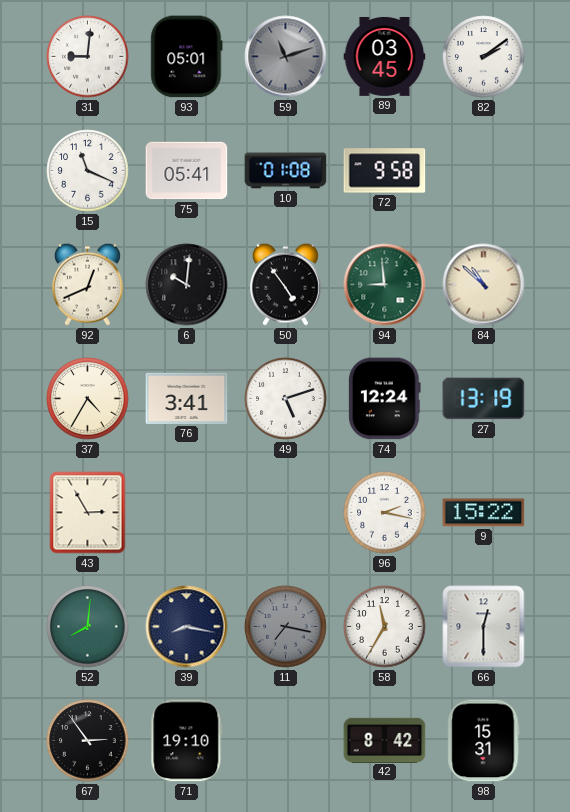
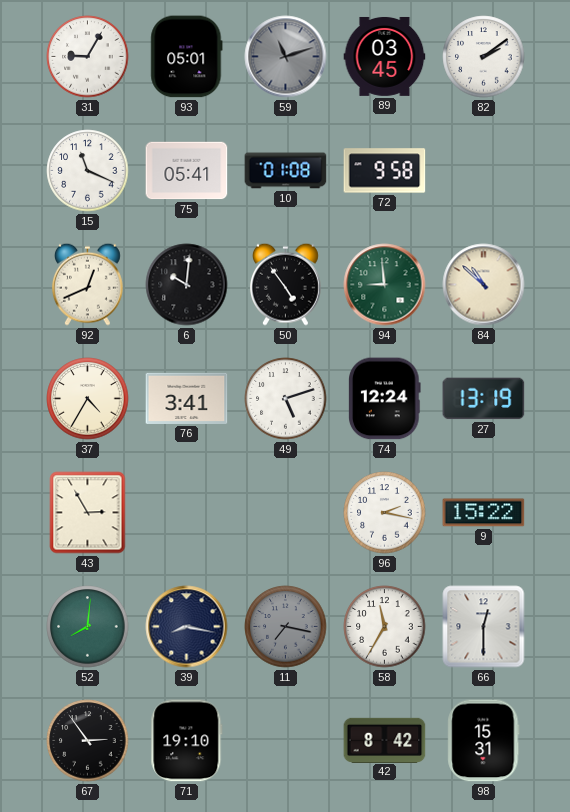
31: 9:01 -> 9:05
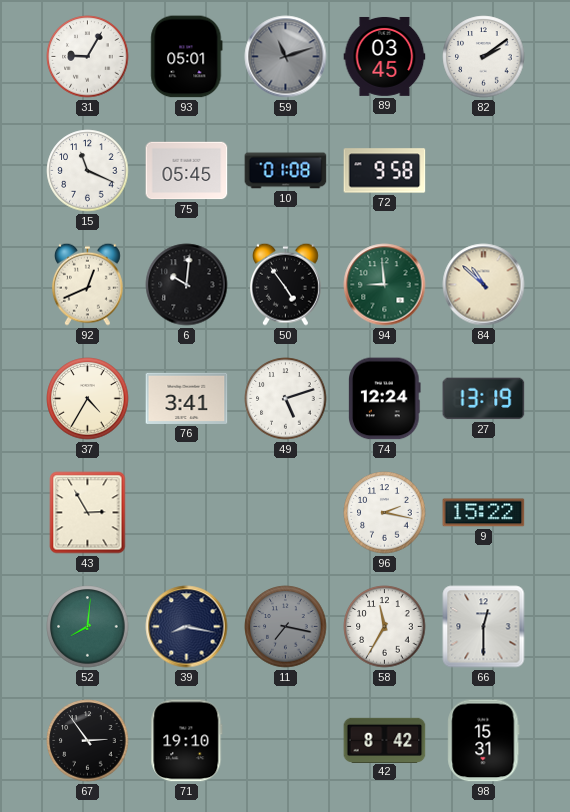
75: 05:41 -> 05:45
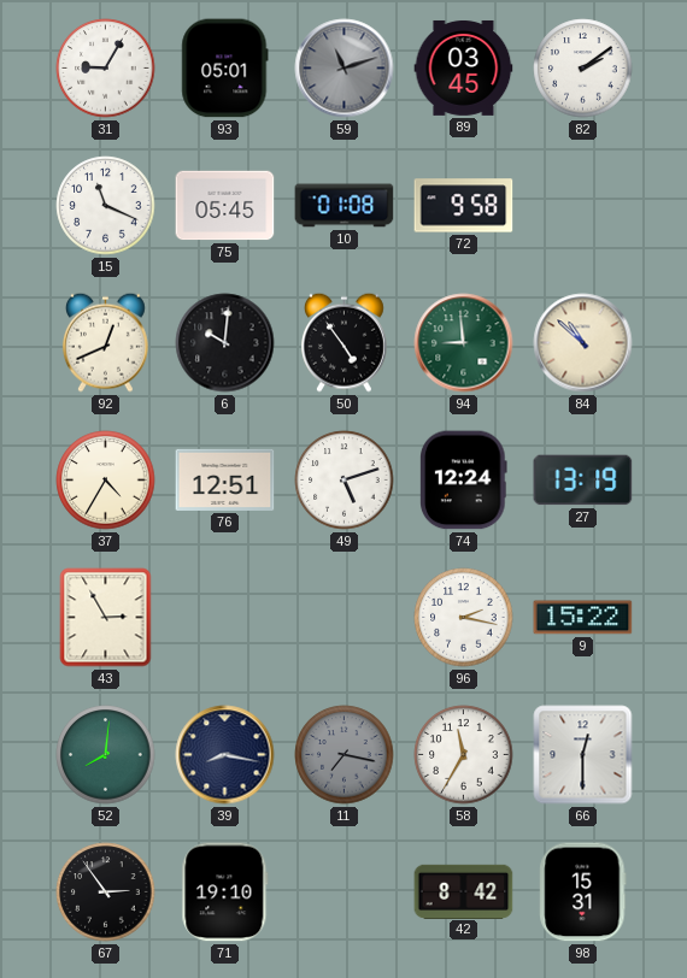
76: 3:41 -> 12:51
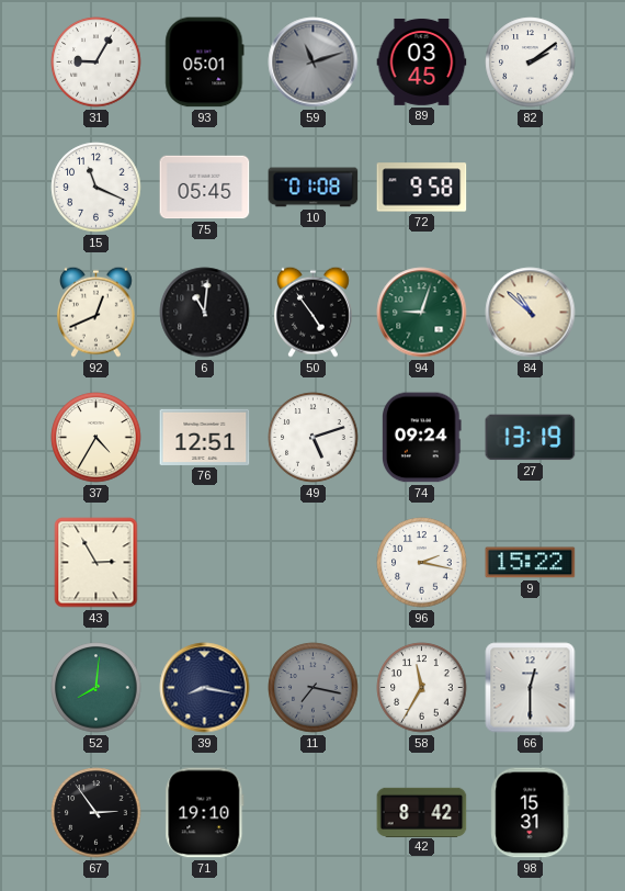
6: 10:01 -> 11:01
94: 8:59 -> 9:03
74: 12:24 -> 09:24
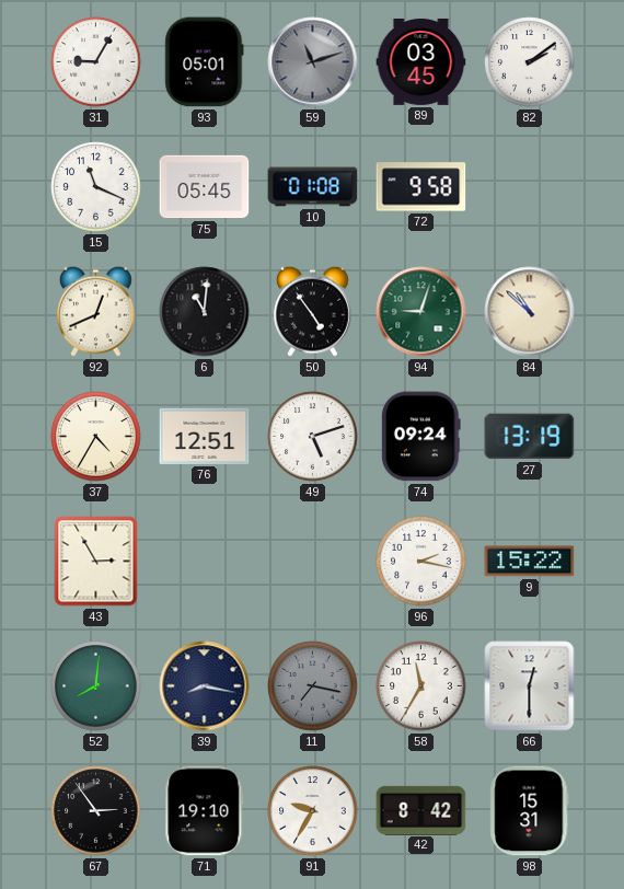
91: none -> 9:35
